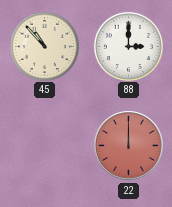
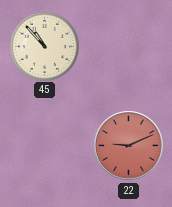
88: 3:00 -> none
22: 12:00 -> 9:11
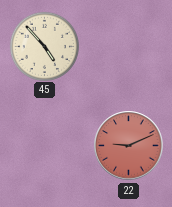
45: 10:53 -> 4:53
